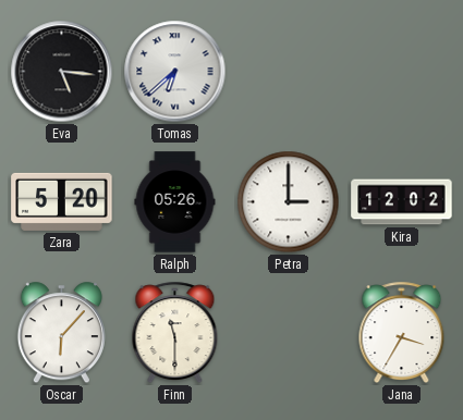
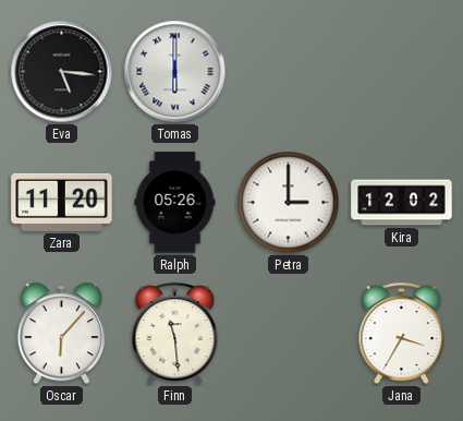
Tomas: 6:38 -> 6:00
Zara: 5:20 -> 11:20
Finn: 11:30 -> 11:29
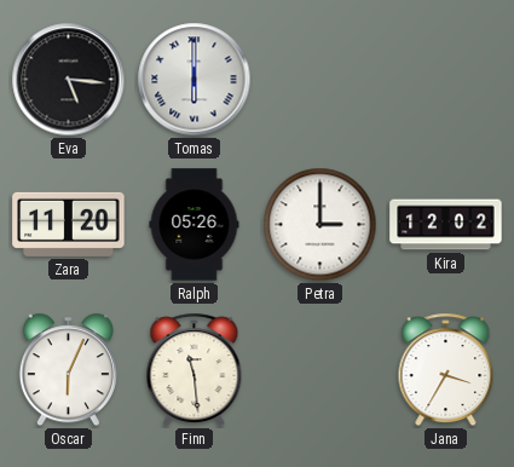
Oscar: 6:07 -> 6:04
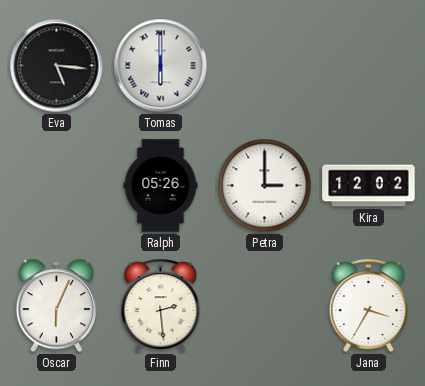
Zara: 11:20 -> none
Finn: 11:29 -> 2:29
